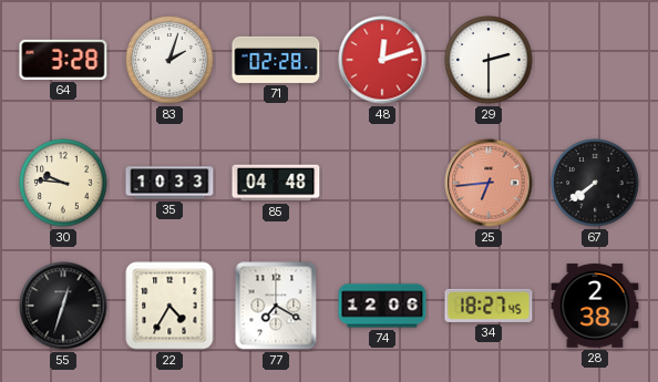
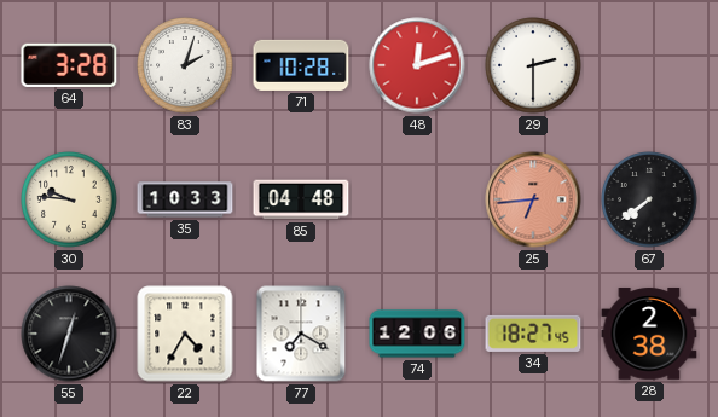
71: 02:28 -> 10:28
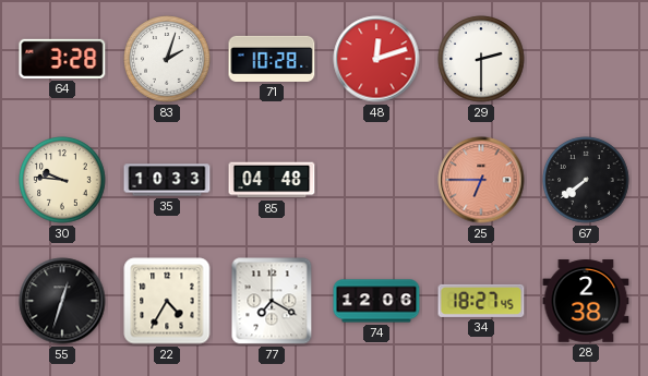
25: 6:44 -> 6:45
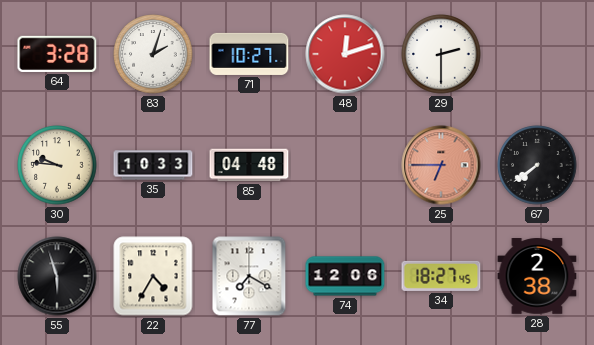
71: 10:28 -> 10:27
55: 12:33 -> 5:57
